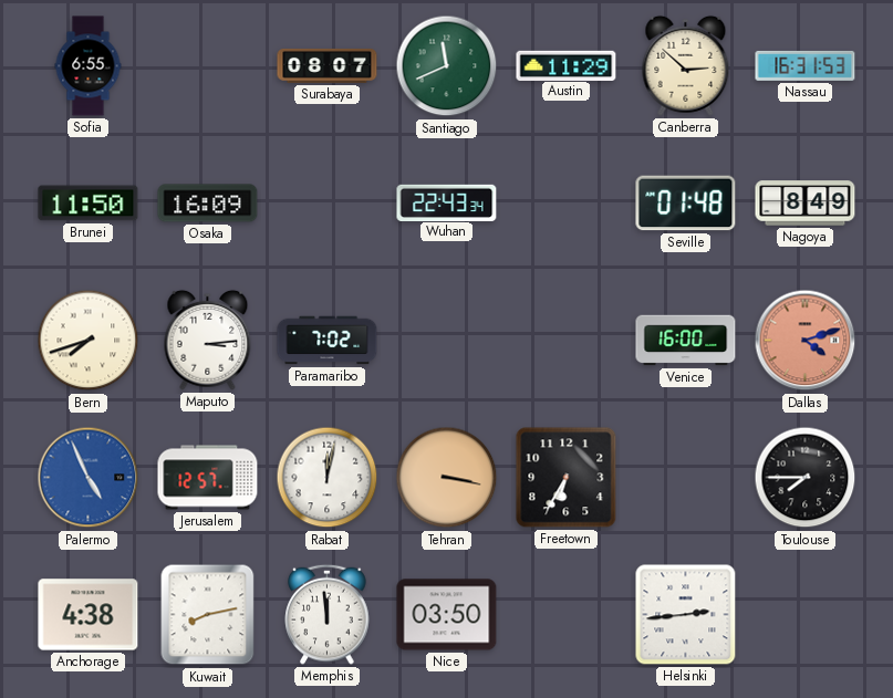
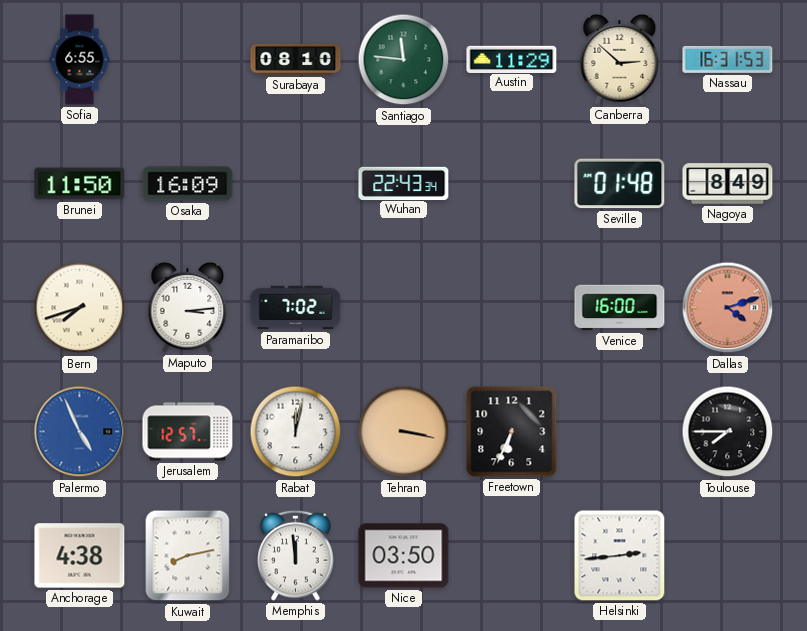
Surabaya: 08:07 -> 08:10
Santiago: 11:41 -> 11:46
Freetown: 6:35 -> 6:34
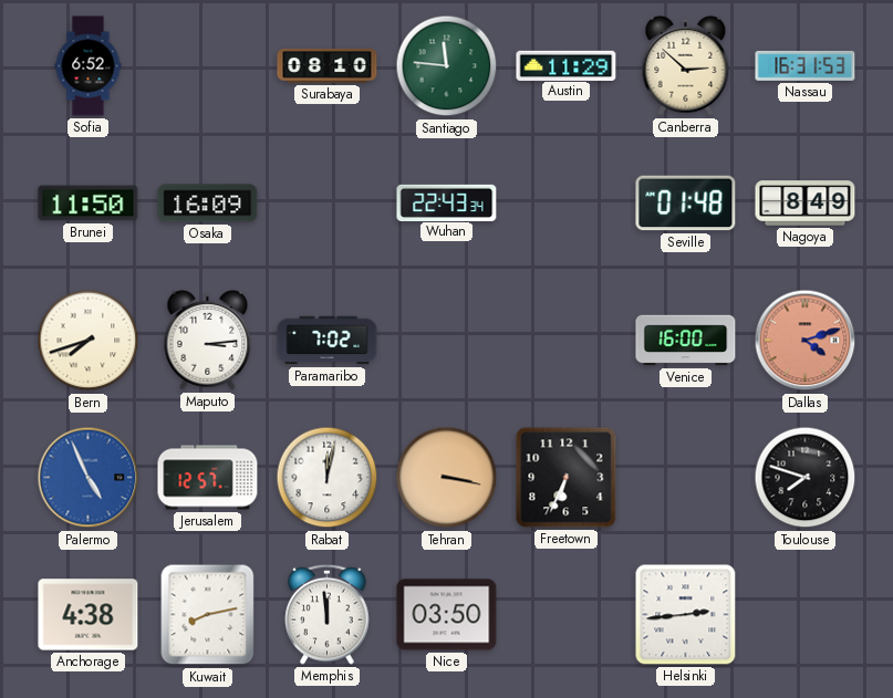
Sofia: 6:55 -> 6:52
Toulouse: 7:45 -> 7:48
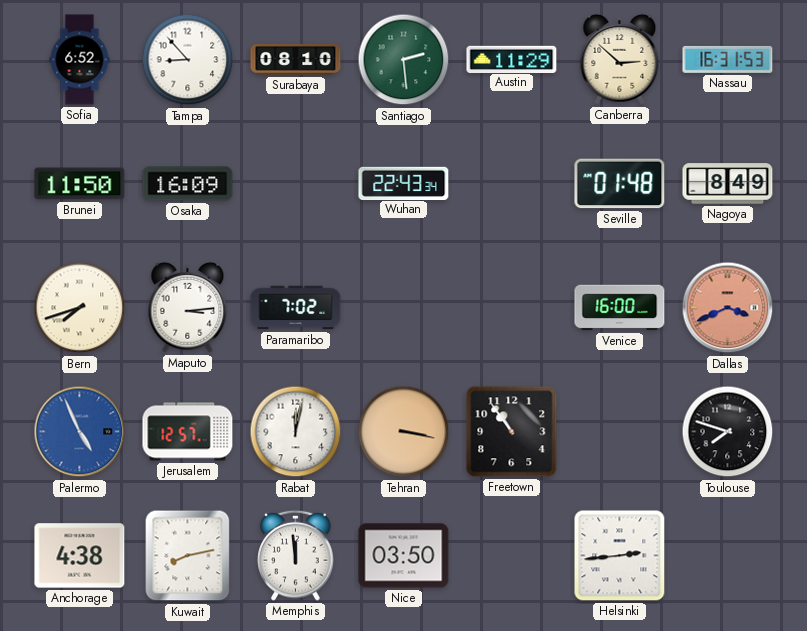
Tampa: none -> 8:53
Santiago: 11:46 -> 2:29
Dallas: 4:12 -> 3:41
Freetown: 6:34 -> 10:54
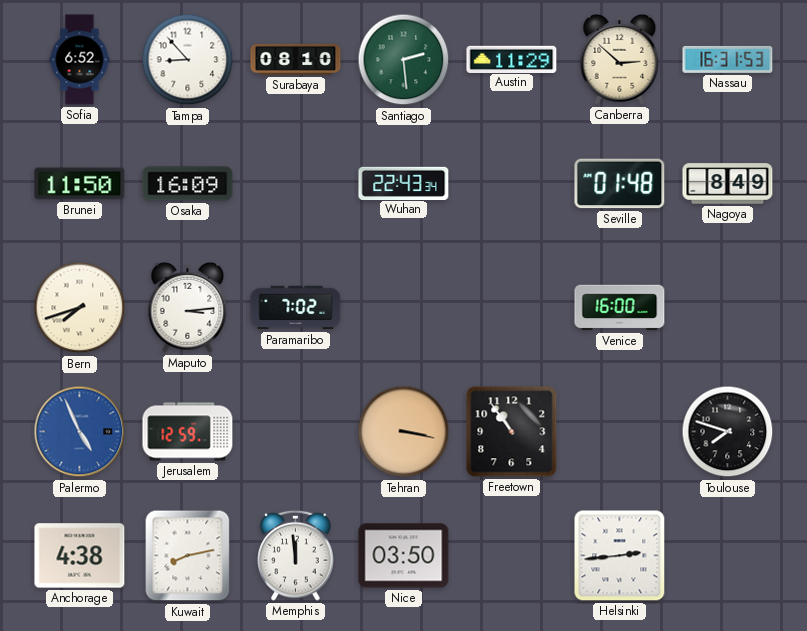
Dallas: 3:41 -> none
Jerusalem: 12:57 -> 12:59
Rabat: 12:02 -> none
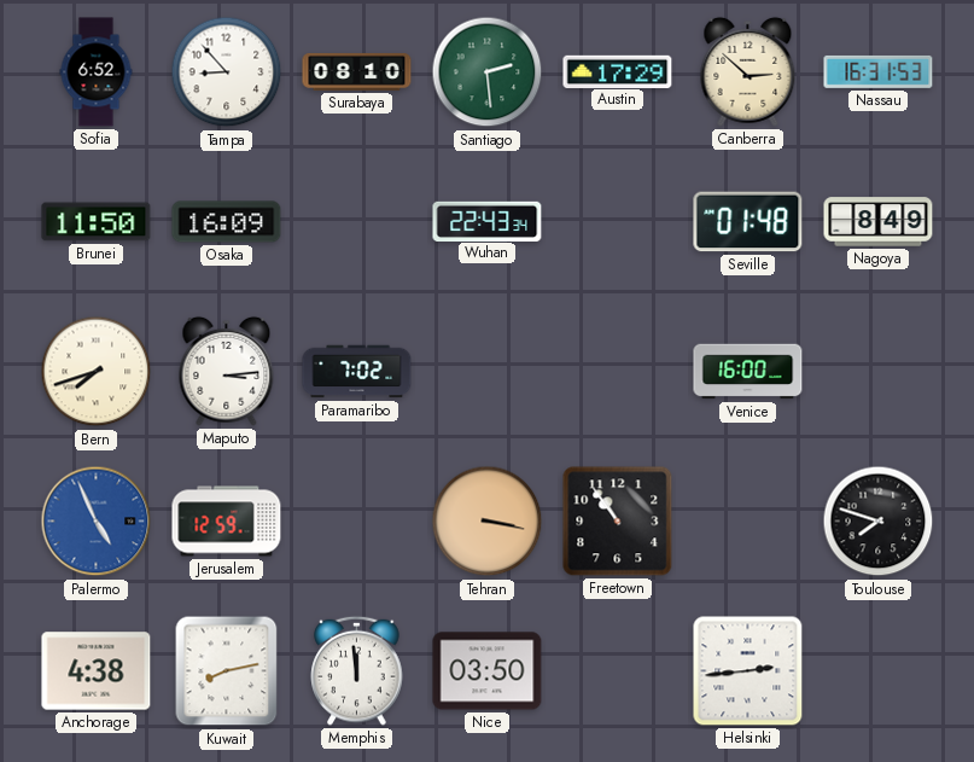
Austin: 11:29 -> 17:29
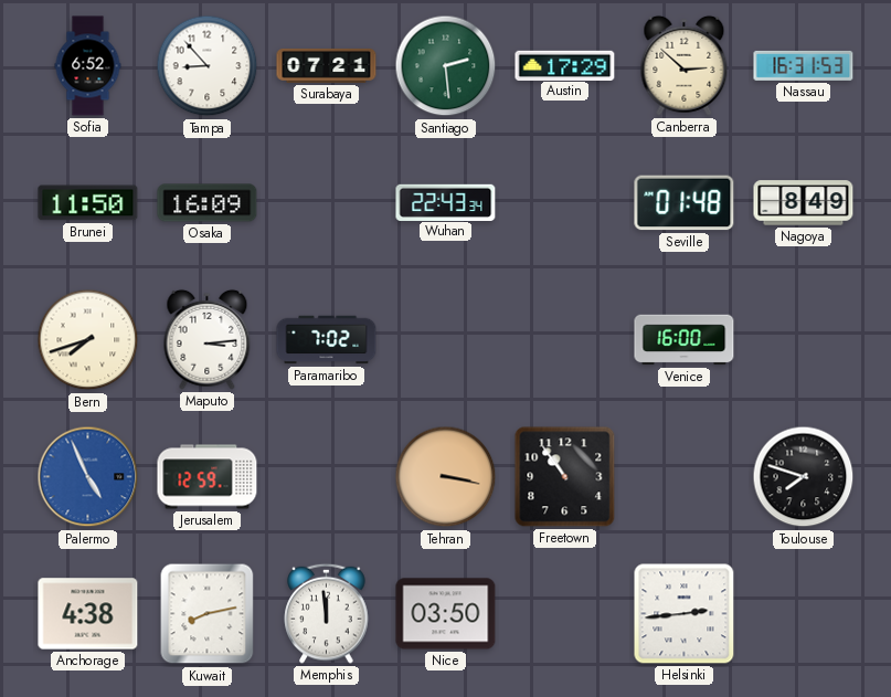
Surabaya: 08:10 -> 07:21
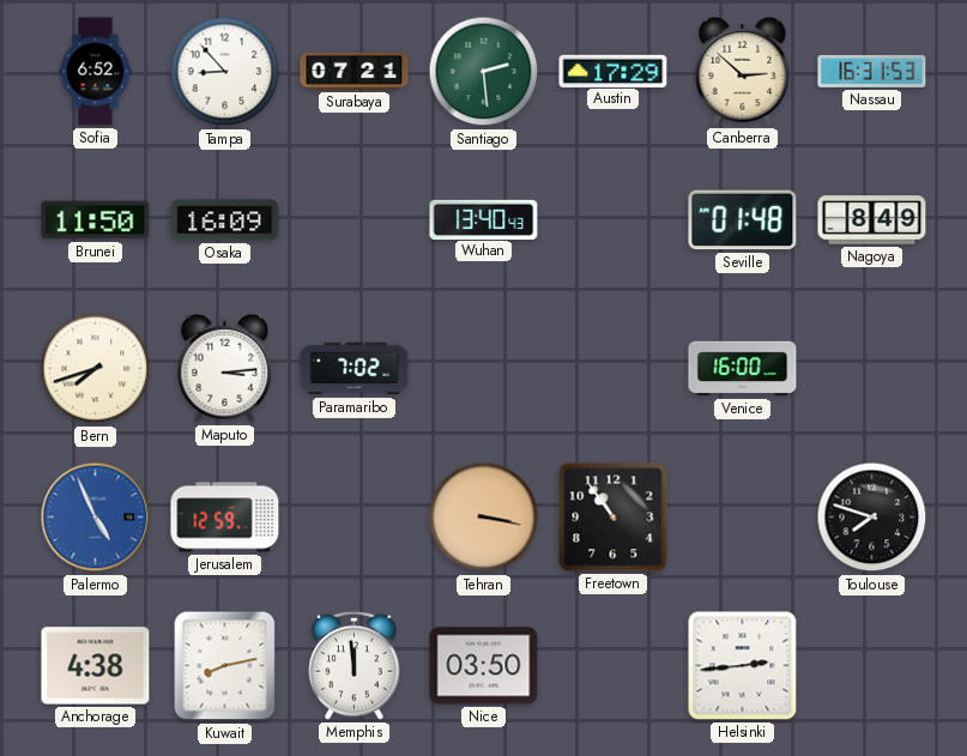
Wuhan: 22:43 -> 13:40
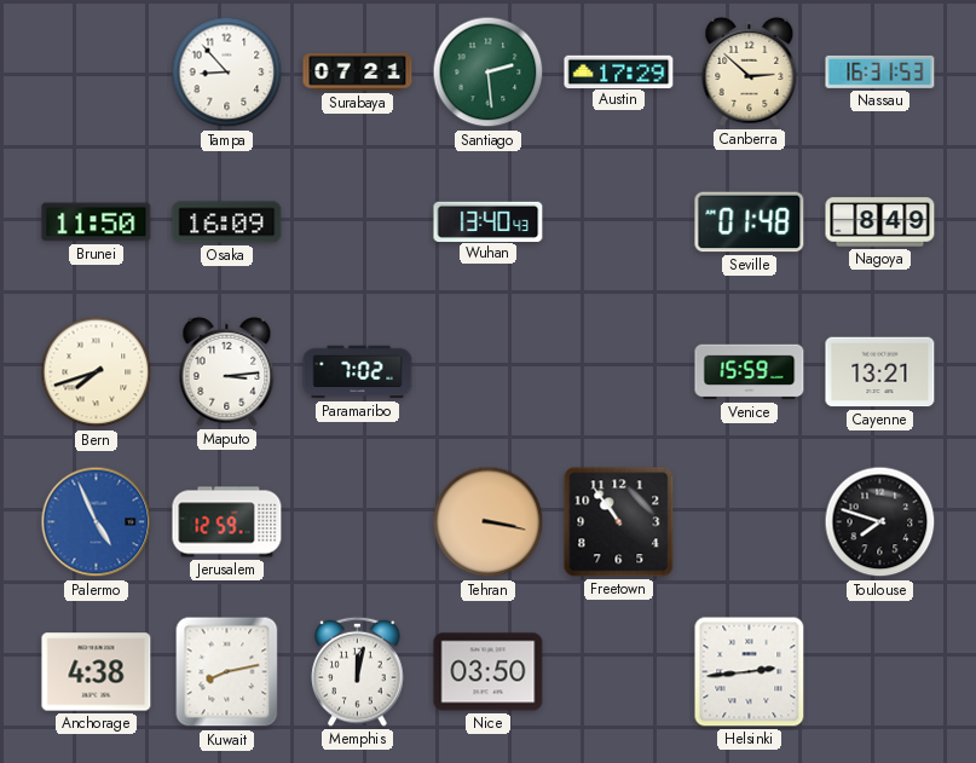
Sofia: 6:52 -> none
Venice: 16:00 -> 15:59
Cayenne: none -> 13:21
Memphis: 11:59 -> 12:02
